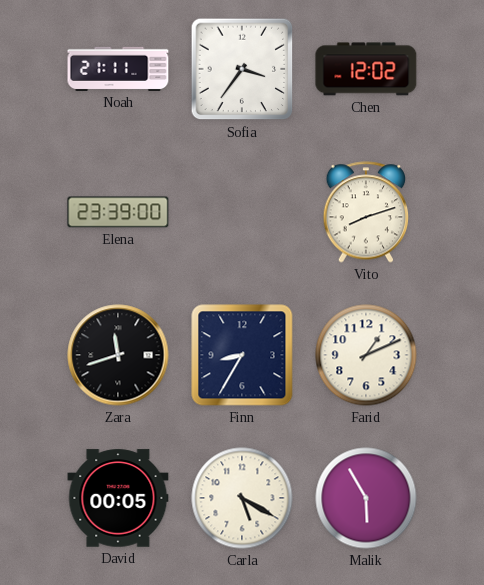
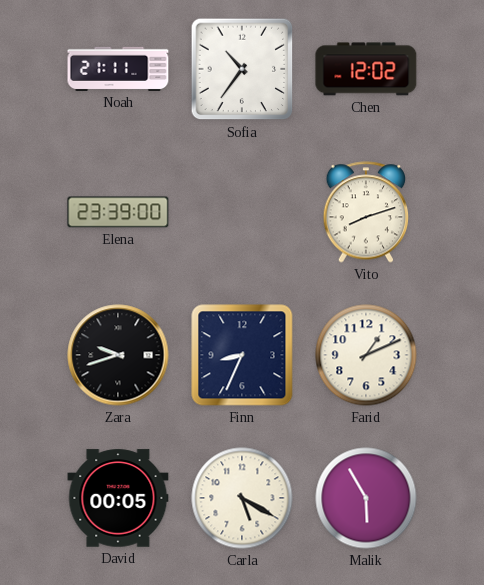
Sofia: 3:36 -> 10:36
Zara: 11:42 -> 9:42
Finn: 8:35 -> 8:34
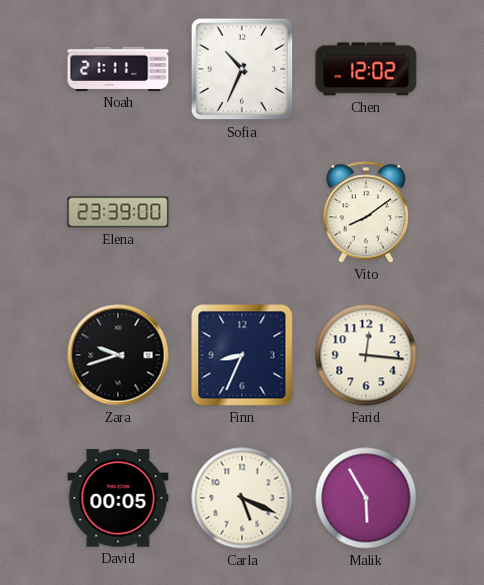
Sofia: 10:36 -> 10:34
Vito: 8:12 -> 8:09
Farid: 1:11 -> 12:16
Carla: 5:20 -> 5:19
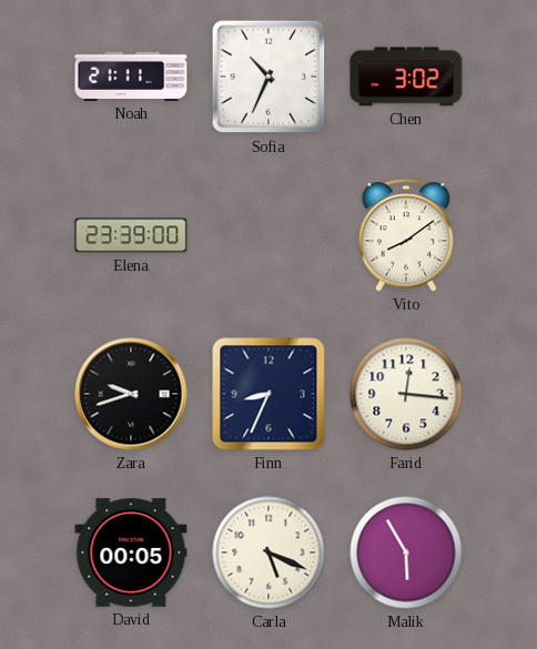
Chen: 12:02 -> 3:02
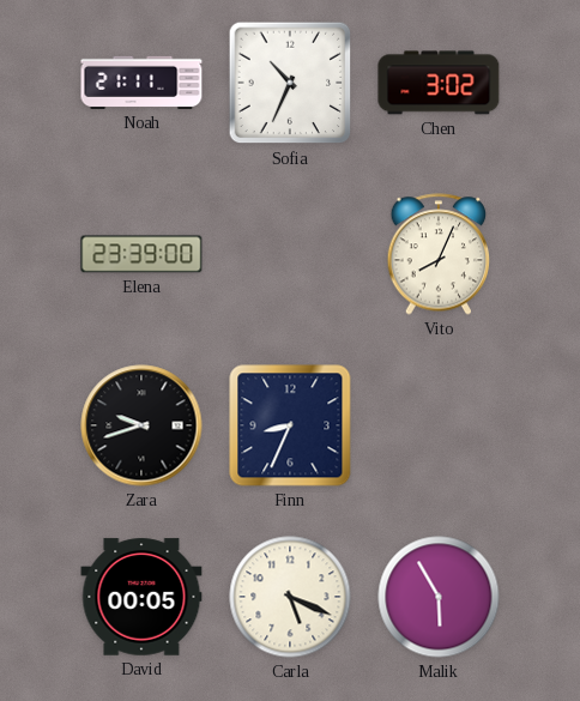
Vito: 8:09 -> 8:04
Farid: 12:16 -> none
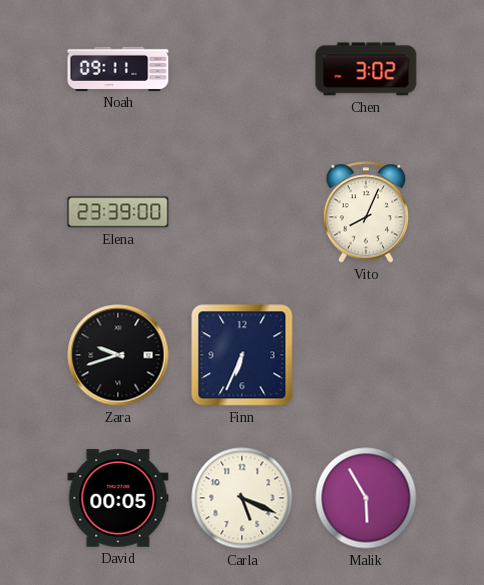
Noah: 21:11 -> 09:11
Sofia: 10:34 -> none
Finn: 8:34 -> 6:34
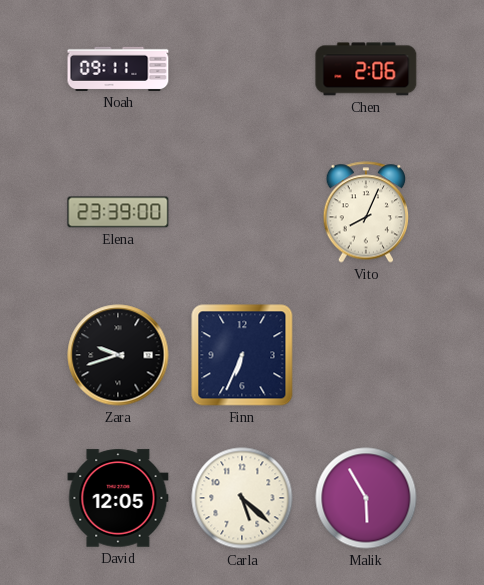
Chen: 3:02 -> 2:06
David: 00:05 -> 12:05
Carla: 5:19 -> 5:22
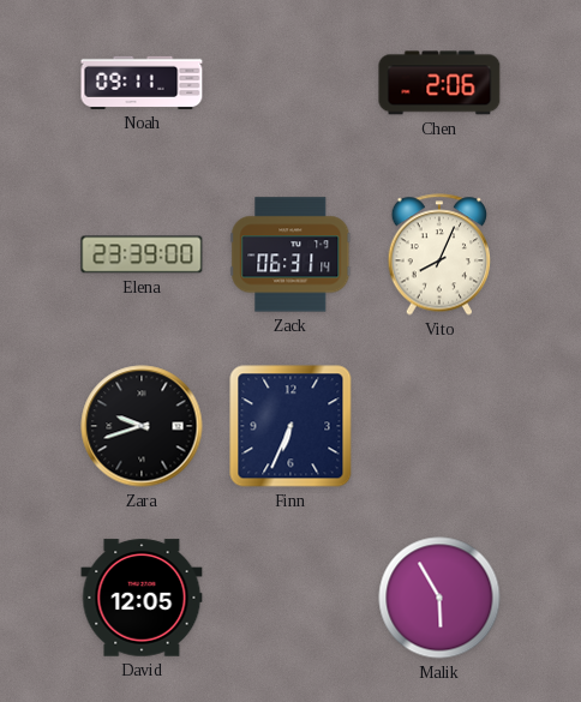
Zack: none -> 06:31
Carla: 5:22 -> none
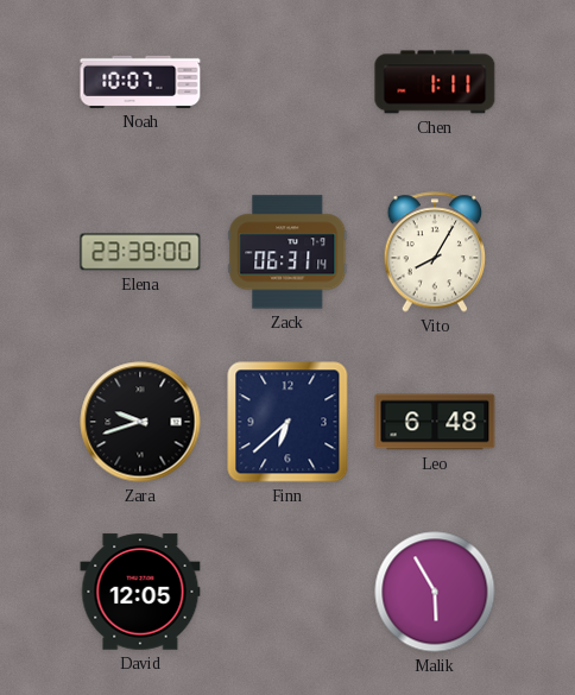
Noah: 09:11 -> 10:07
Chen: 2:06 -> 1:11
Vito: 8:04 -> 8:05
Finn: 6:34 -> 6:38
Leo: none -> 6:48
